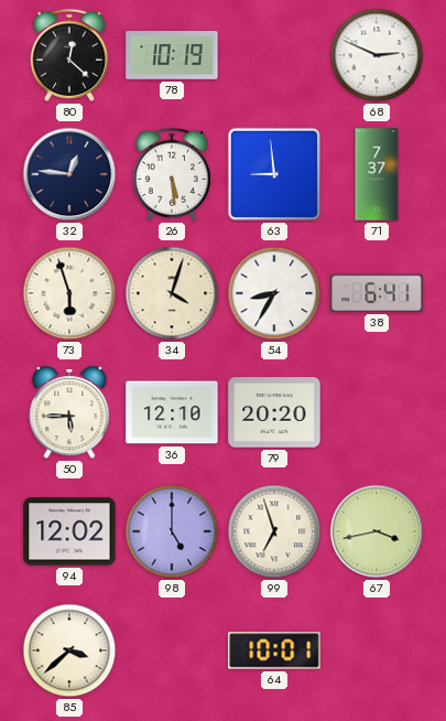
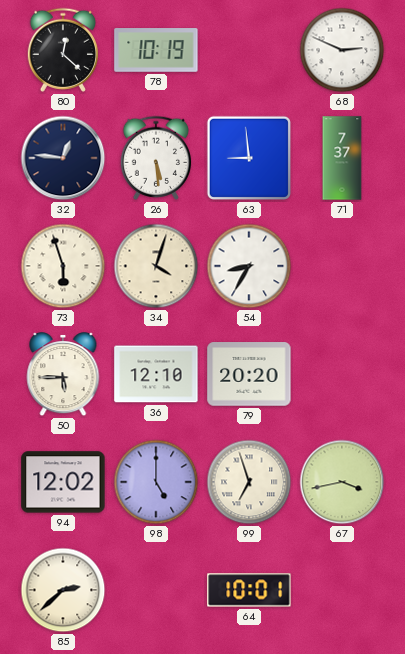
38: 6:41 -> none
85: 3:38 -> 2:38
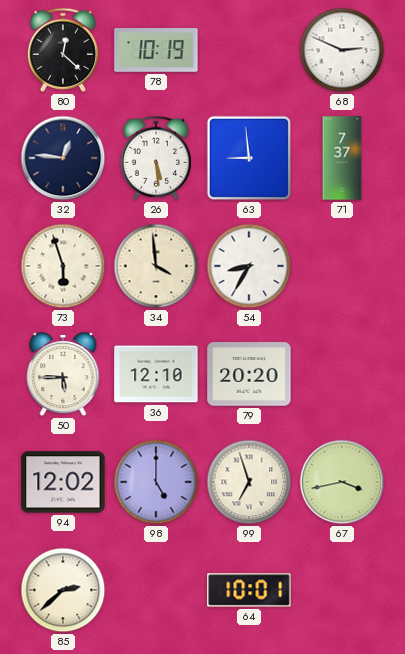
34: 4:03 -> 3:59
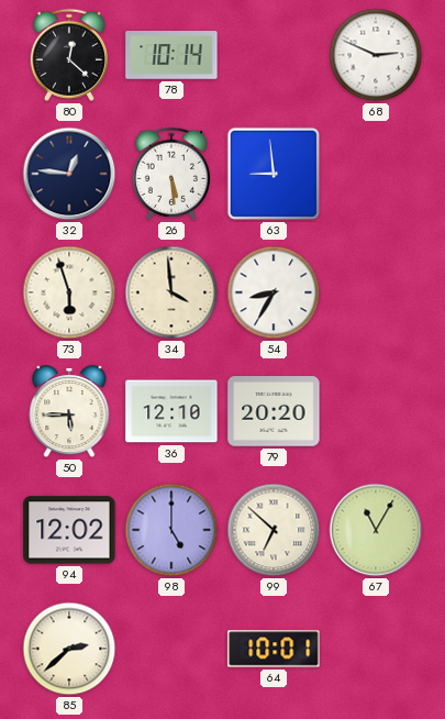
78: 10:19 -> 10:14
71: 7:37 -> none
99: 6:57 -> 6:52
67: 3:43 -> 11:05
